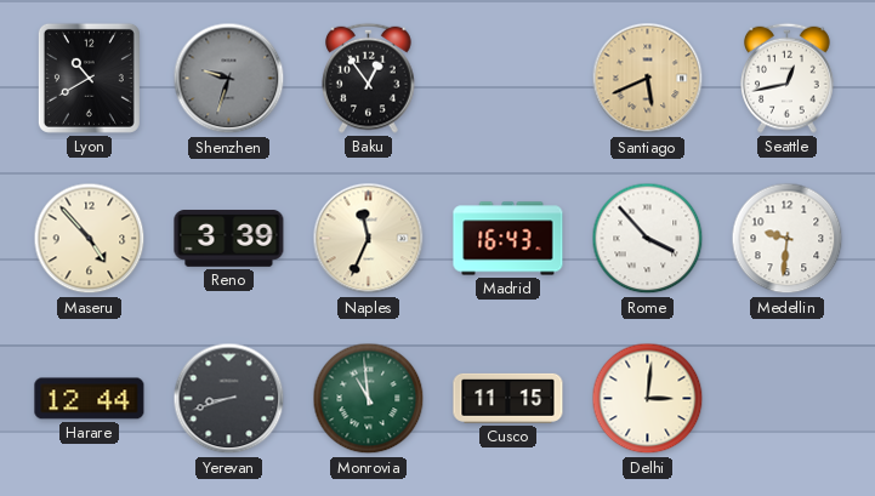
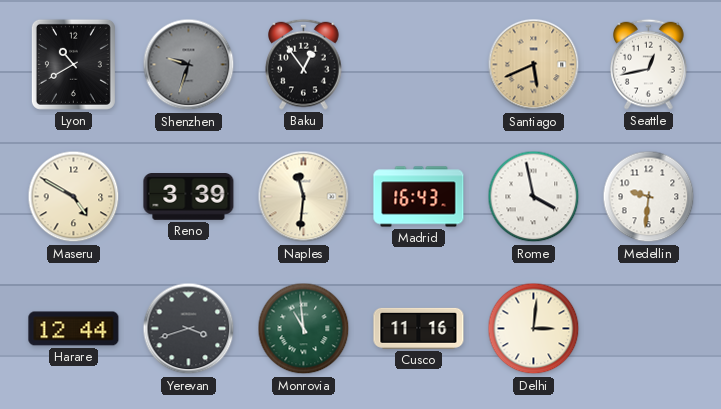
Maseru: 4:53 -> 4:50
Naples: 11:34 -> 11:31
Rome: 3:53 -> 3:58
Yerevan: 8:42 -> 3:42
Cusco: 11:15 -> 11:16
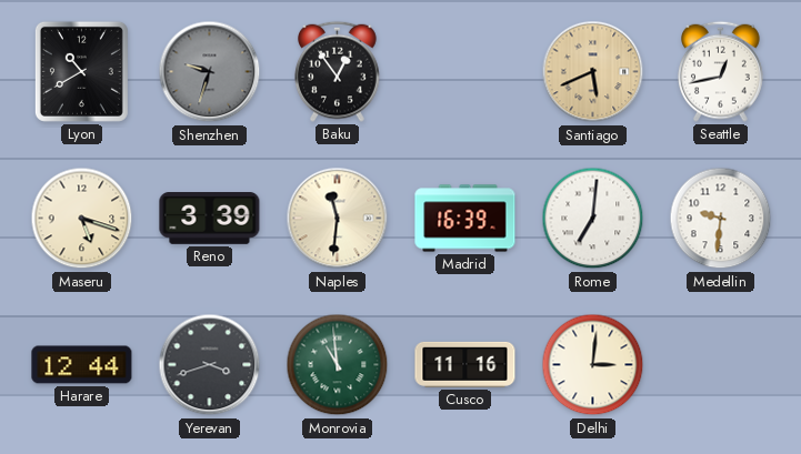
Maseru: 4:50 -> 5:18
Madrid: 16:43 -> 16:39
Rome: 3:58 -> 7:01
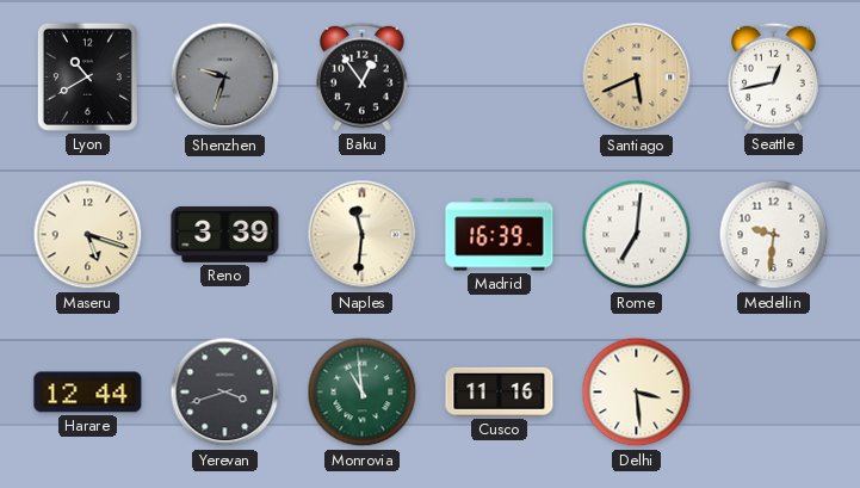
Delhi: 3:01 -> 3:29
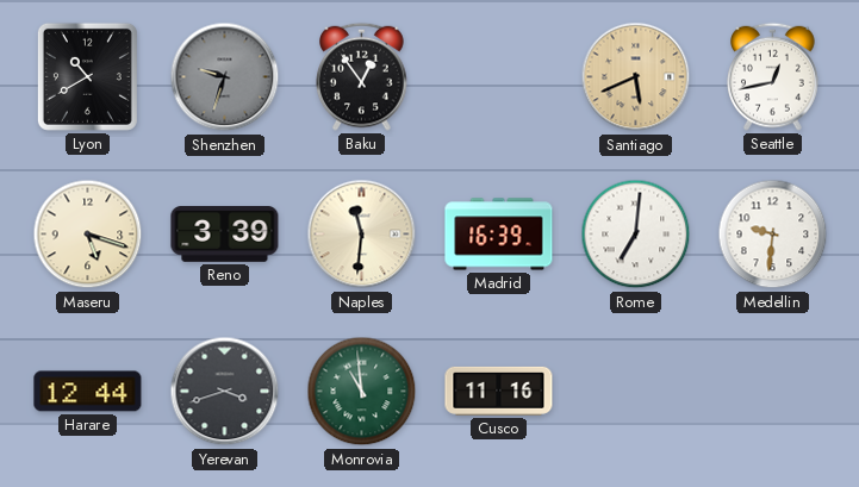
Delhi: 3:29 -> none
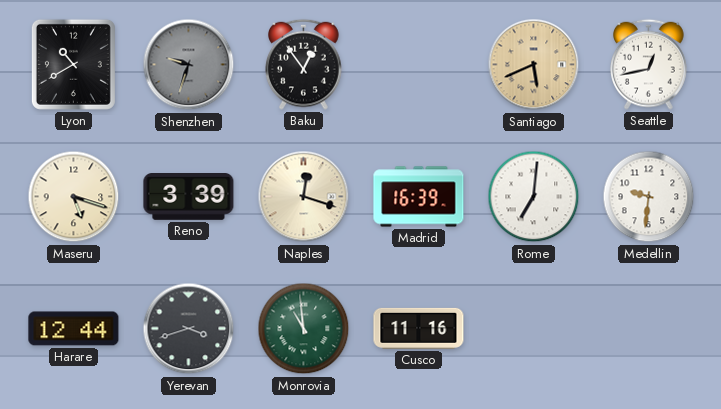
Naples: 11:31 -> 12:18
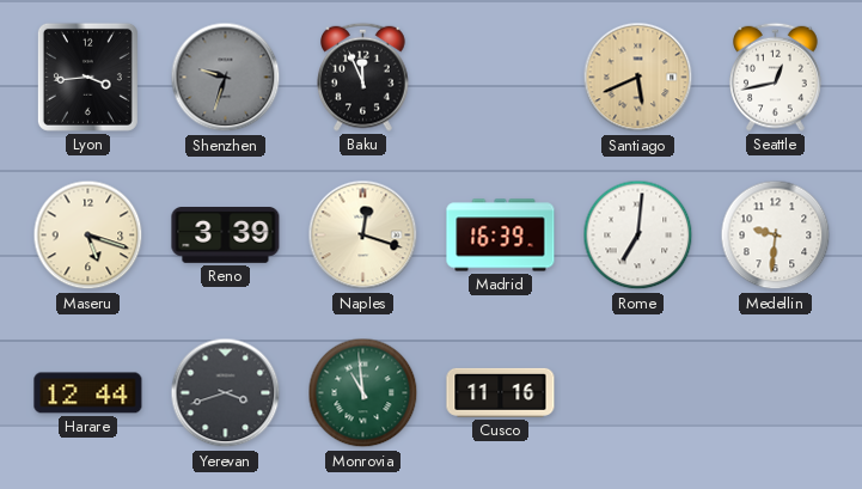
Lyon: 10:40 -> 3:44
Baku: 12:54 -> 11:56
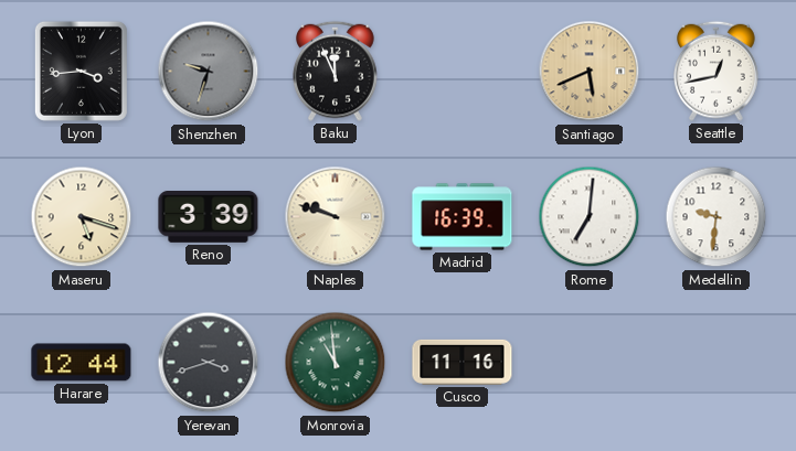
Naples: 12:18 -> 9:48
